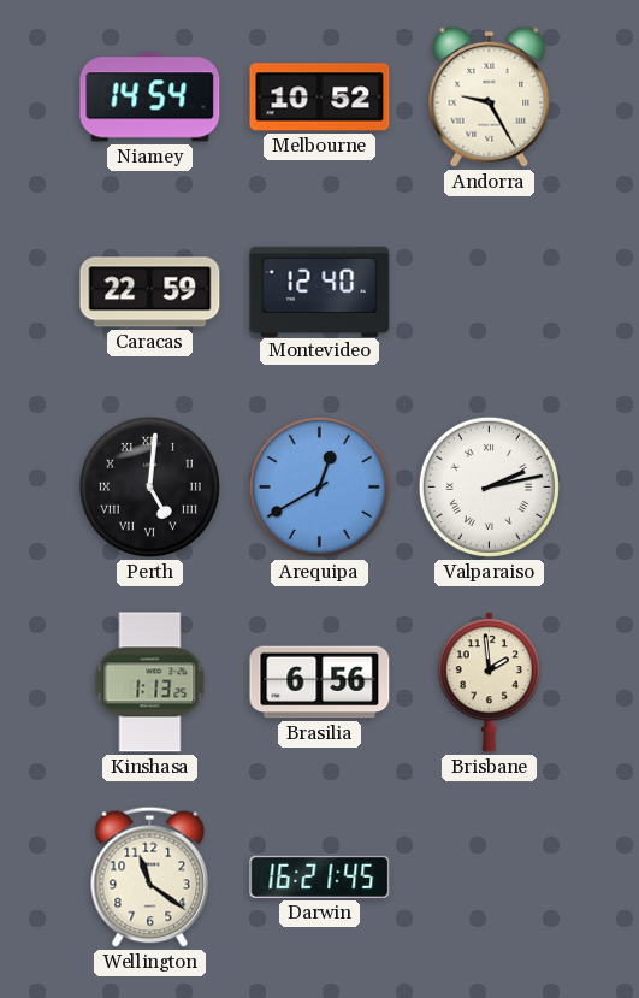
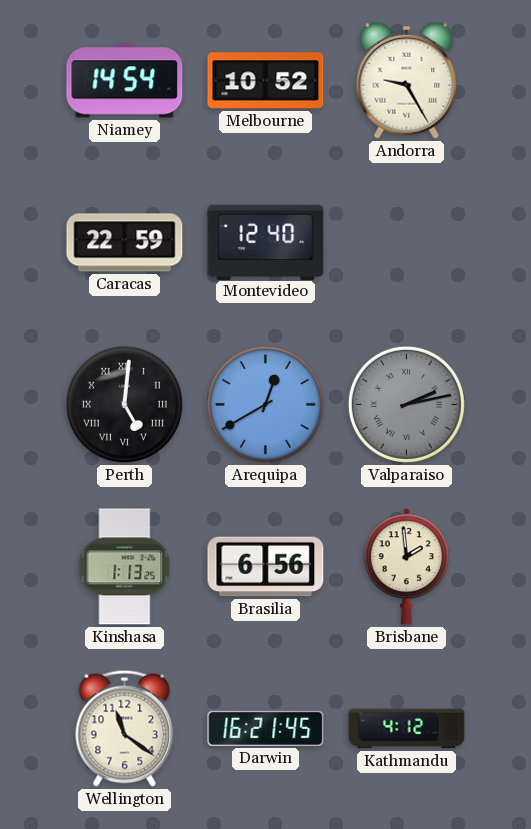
Valparaiso dial: white -> grey
Kathmandu: none -> 4:12
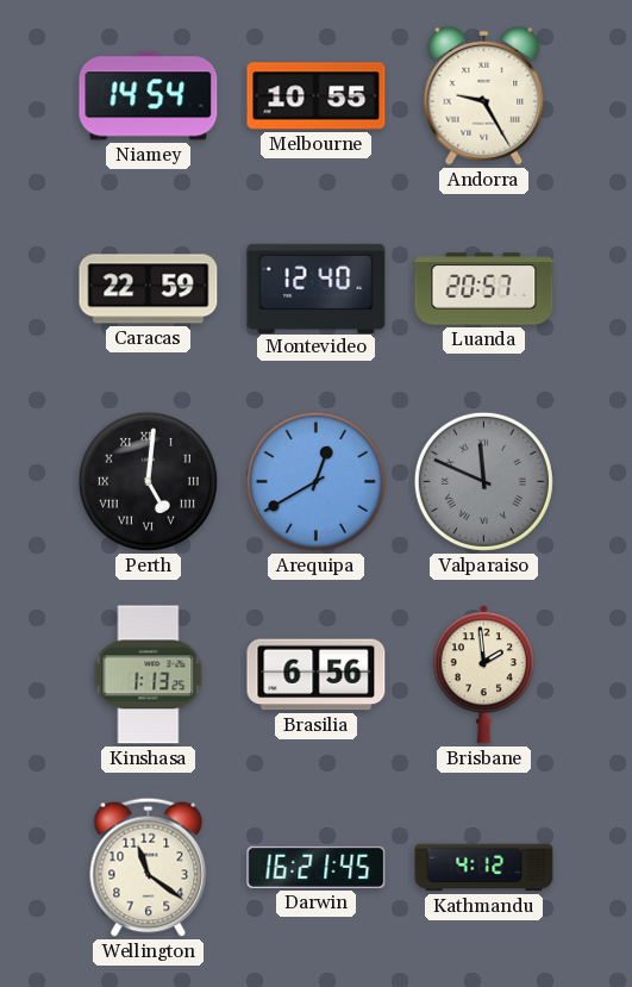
Melbourne: 10:52 -> 10:55
Luanda: none -> 20:57
Valparaiso: 2:13 -> 11:49
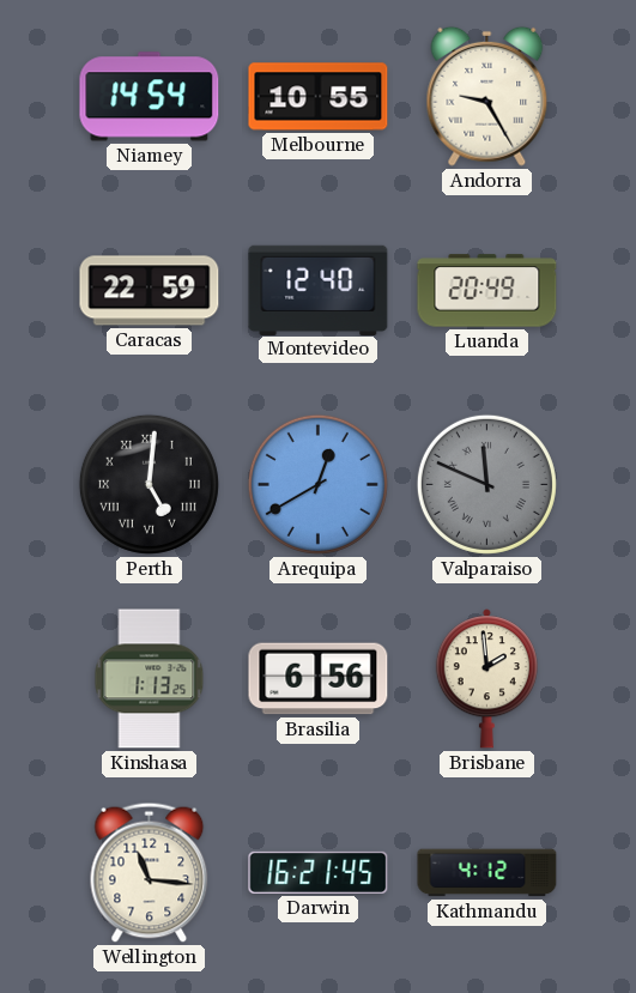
Luanda: 20:57 -> 20:49
Wellington: 11:21 -> 11:16
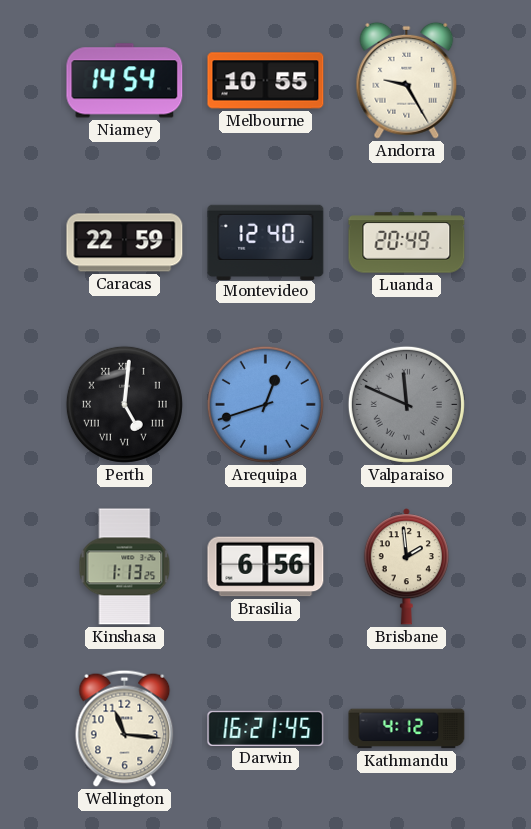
Arequipa: 12:40 -> 12:42
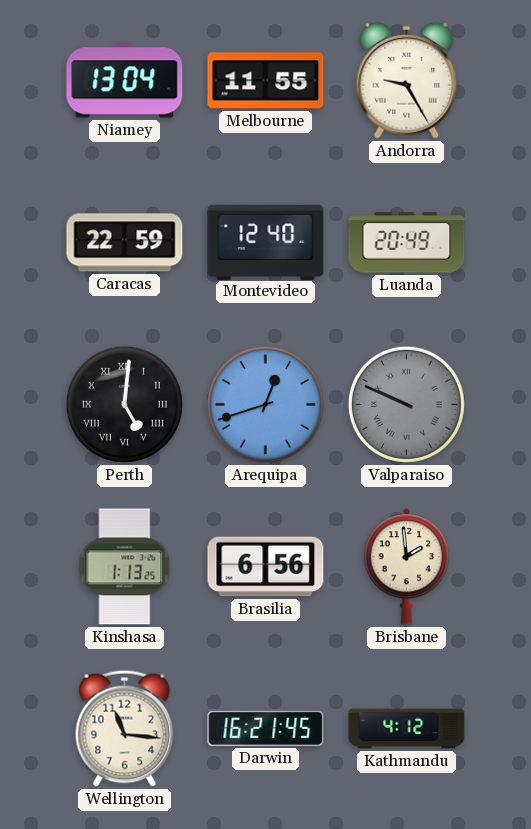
Niamey: 14:54 -> 13:04
Melbourne: 10:55 -> 11:55
Valparaiso: 11:49 -> 9:49
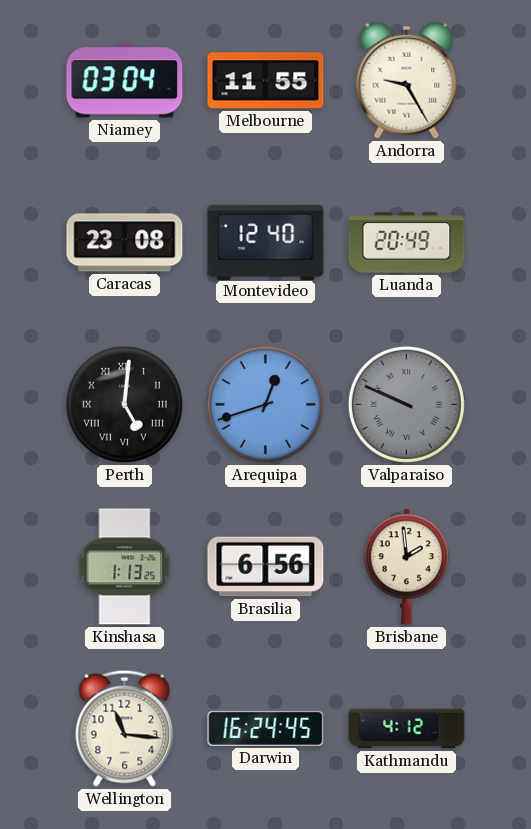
Niamey: 13:04 -> 03:04
Caracas: 22:59 -> 23:08
Darwin: 16:21 -> 16:24
